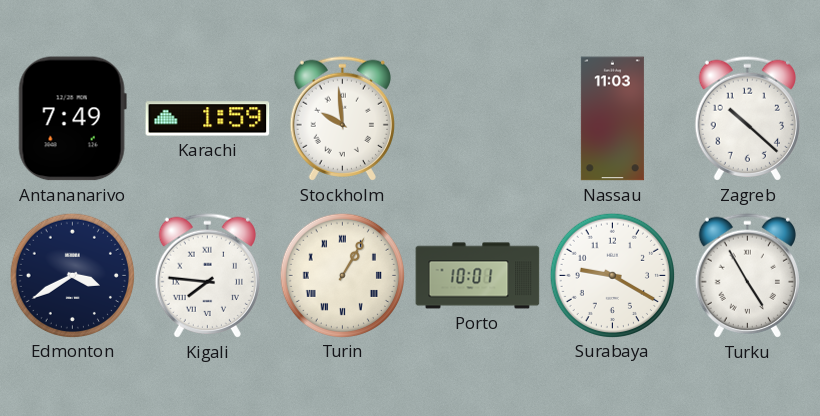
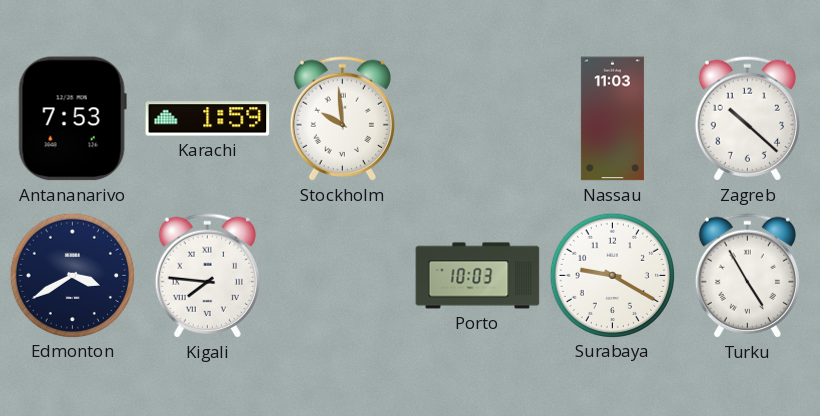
Antananarivo: 7:49 -> 7:53
Turin: 1:05 -> none
Porto: 10:01 -> 10:03
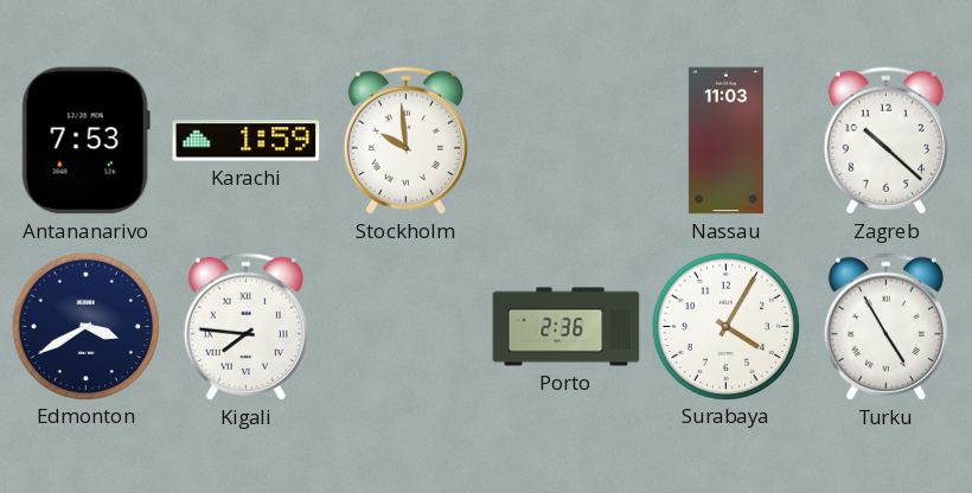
Porto: 10:03 -> 2:36
Surabaya: 9:20 -> 4:05
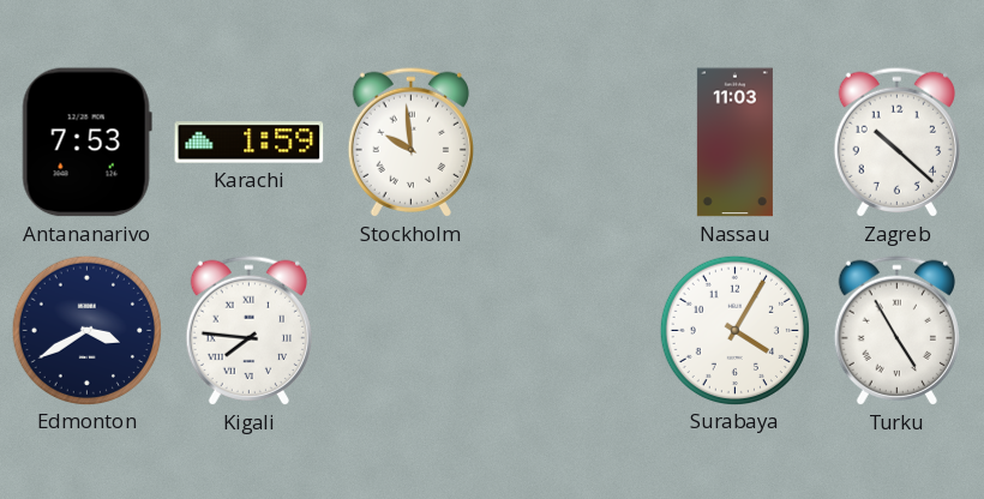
Porto: 2:36 -> none
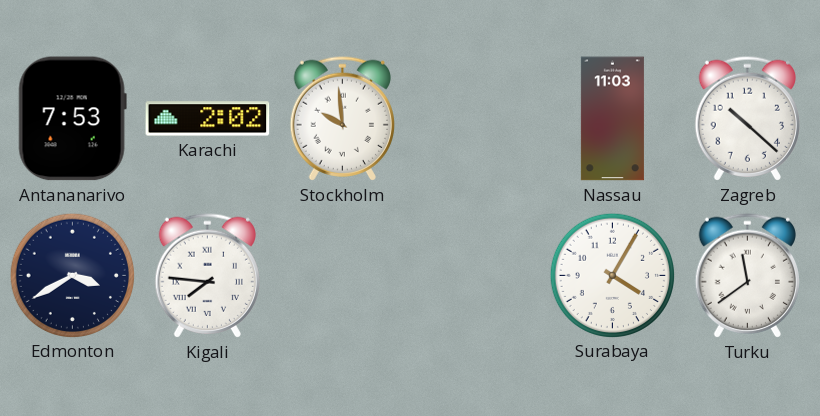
Karachi: 1:59 -> 2:02
Turku: 4:55 -> 11:39
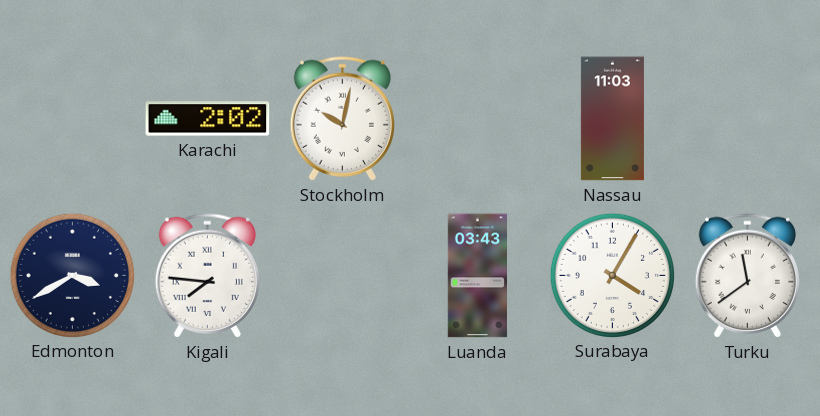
Antananarivo: 7:53 -> none
Stockholm: 9:59 -> 10:02
Zagreb: 10:22 -> none
Luanda: none -> 03:43
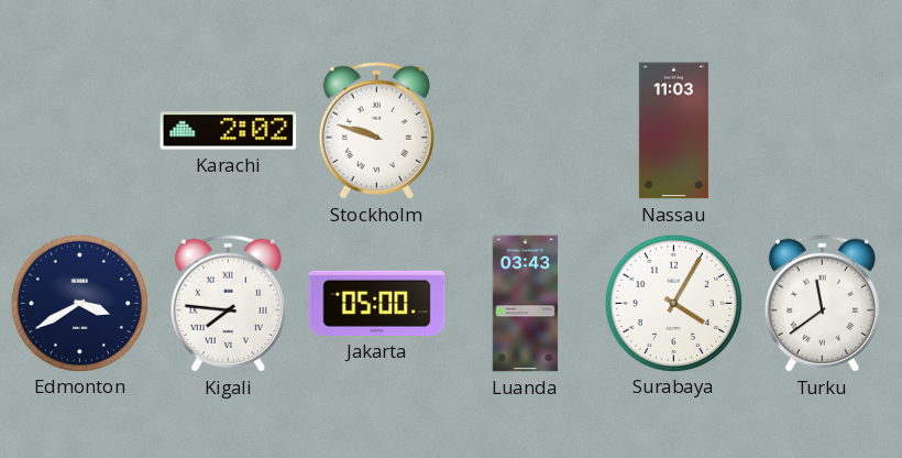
Stockholm: 10:02 -> 9:48
Jakarta: none -> 05:00
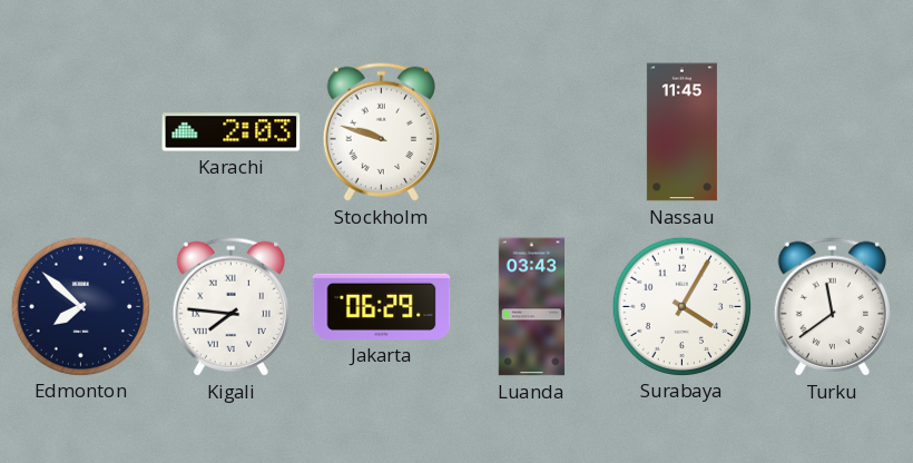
Karachi: 2:02 -> 2:03
Nassau: 11:03 -> 11:45
Edmonton: 3:40 -> 7:52
Jakarta: 05:00 -> 06:29
